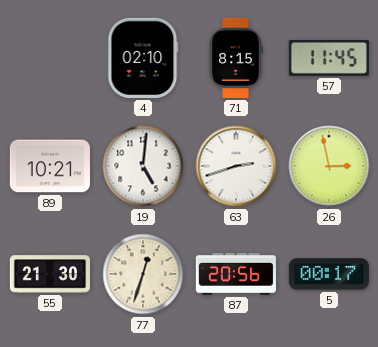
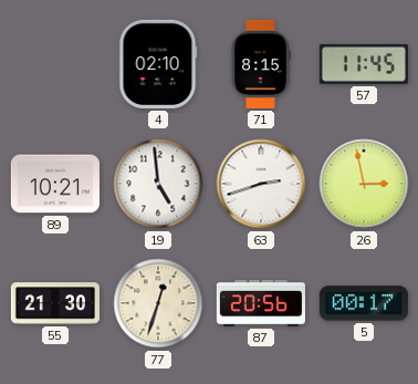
19: 5:01 -> 4:59
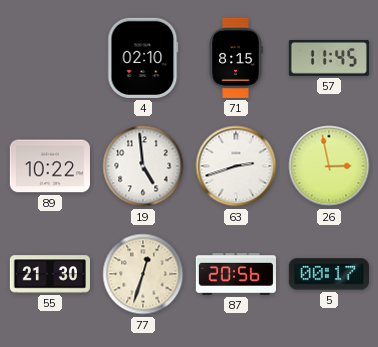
89: 10:21 -> 10:22
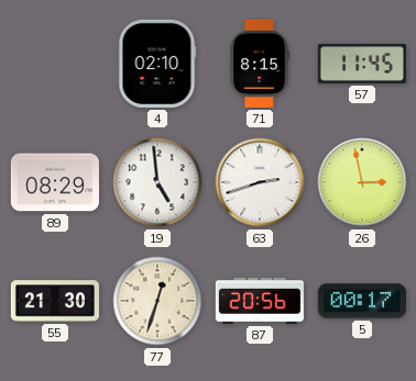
89: 10:22 -> 08:29
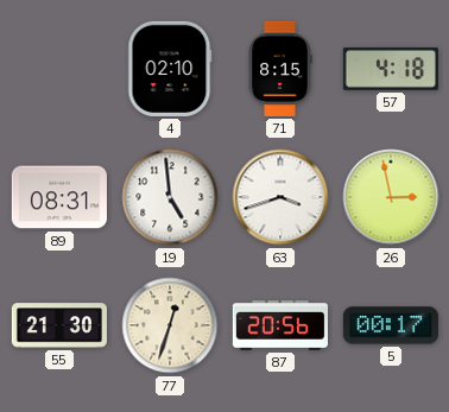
57: 11:45 -> 4:18
89: 08:29 -> 08:31
63: 2:42 -> 3:42
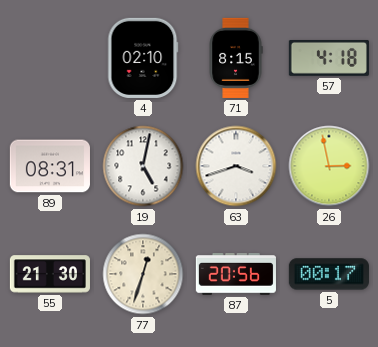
19: 4:59 -> 5:02
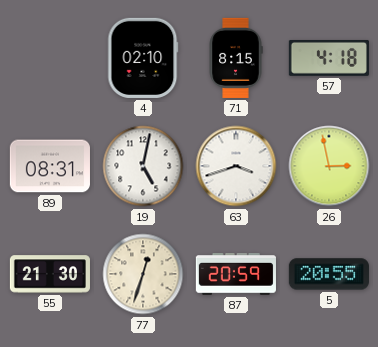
87: 20:56 -> 20:59
5: 00:17 -> 20:55
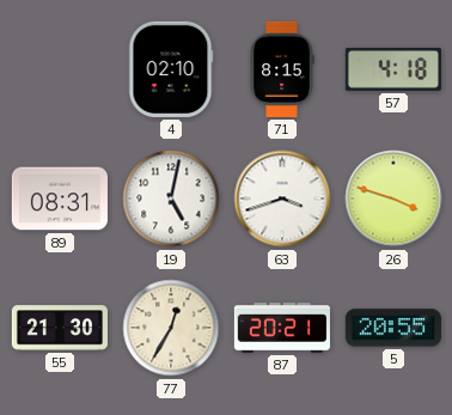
26: 2:58 -> 3:48
77: 12:33 -> 12:35
87: 20:59 -> 20:21
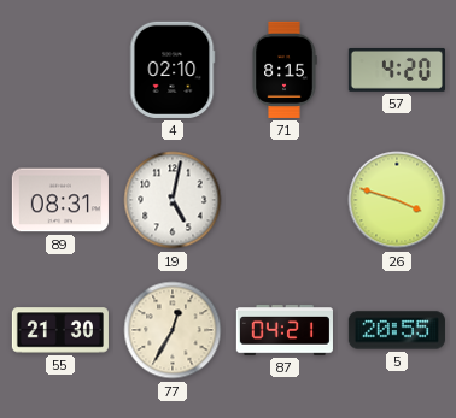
57: 4:18 -> 4:20
63: 3:42 -> none
87: 20:21 -> 04:21
